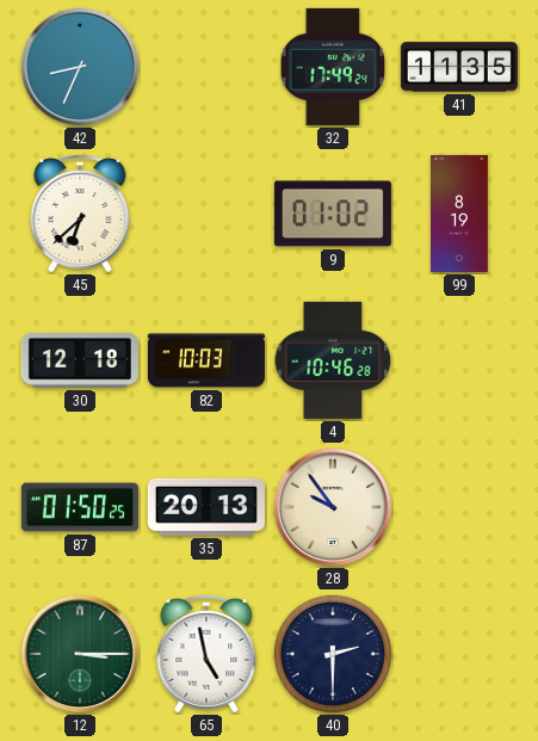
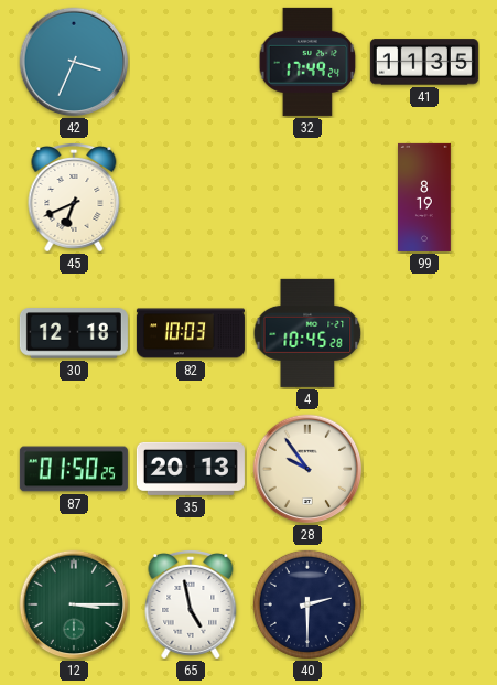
42: 8:34 -> 3:34
45: 6:38 -> 6:41
9: 01:02 -> none
4: 10:46 -> 10:45
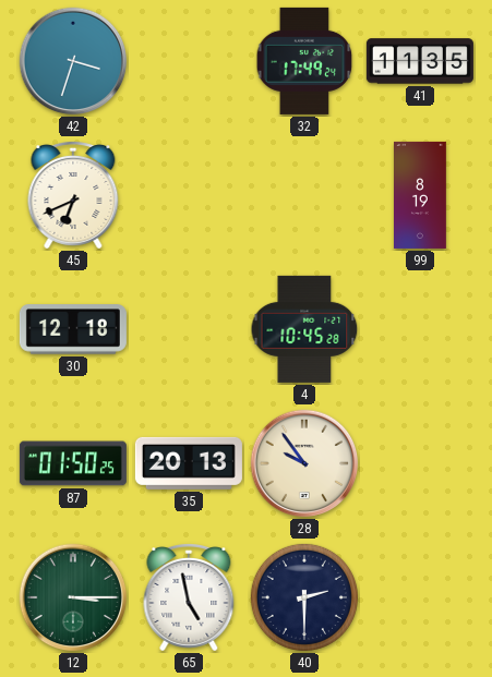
42: 3:34 -> 3:33
82: 10:03 -> none
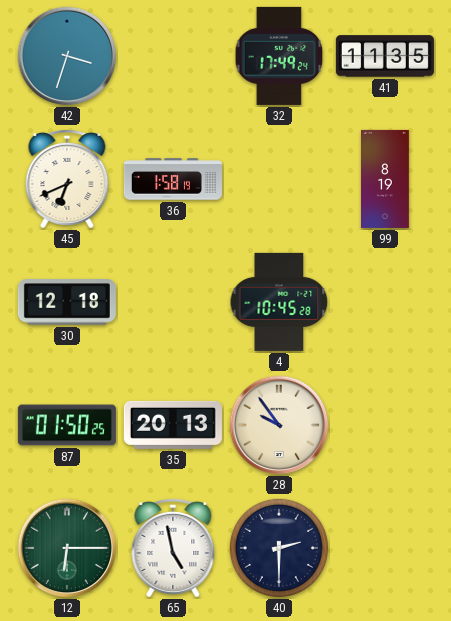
36: none -> 1:58
12: 3:15 -> 6:15
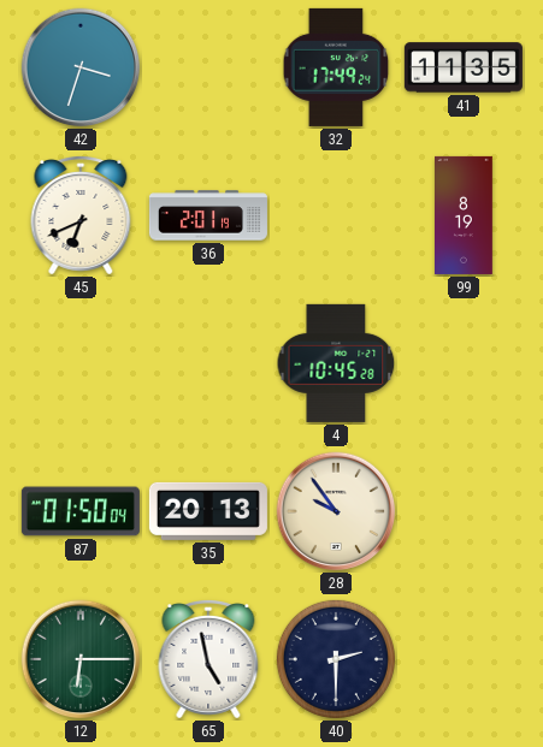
36: 1:58 -> 2:01
30: 12:18 -> none
87: 01:50:25 -> 01:50:04
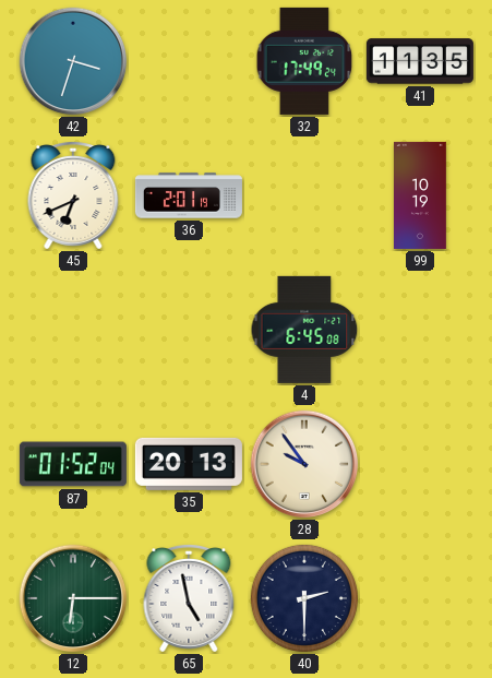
99: 8:19 -> 10:19
4: 10:45 -> 6:45
87: 01:50 -> 01:52
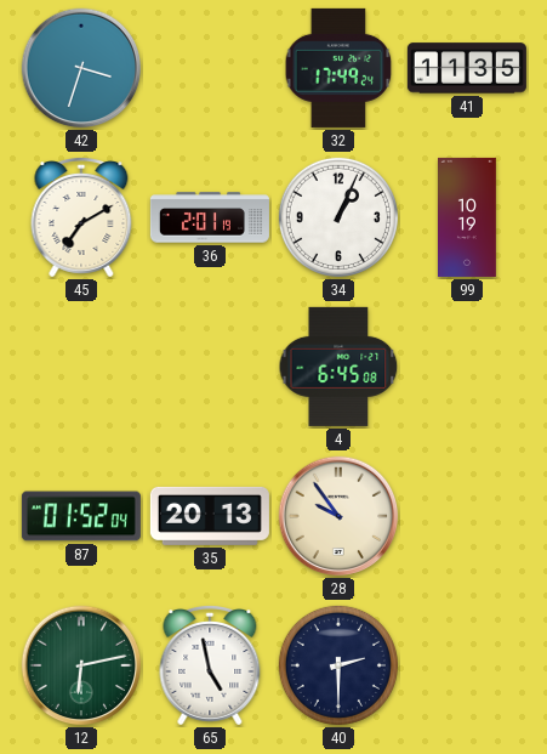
45: 6:41 -> 7:10
34: none -> 1:04
12: 6:15 -> 6:13
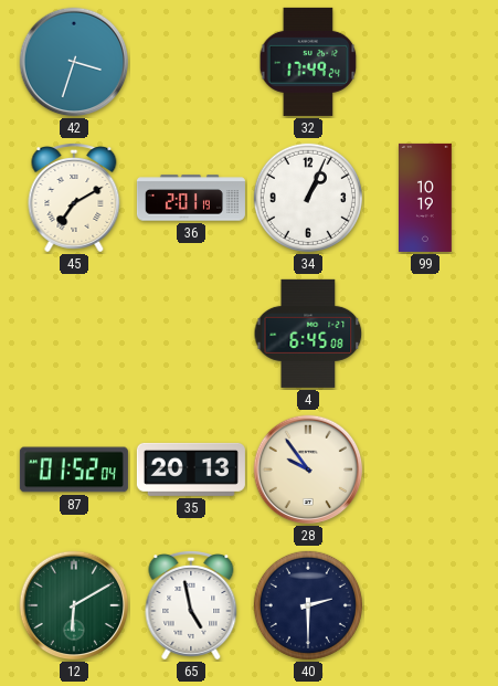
41: 11:35 -> none
12: 6:13 -> 6:10
